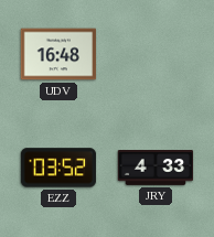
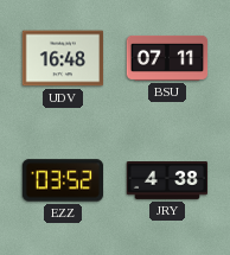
BSU: none -> 07:11
JRY: 4:33 -> 4:38
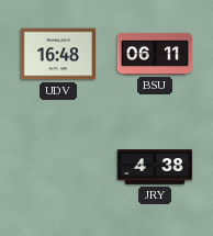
BSU: 07:11 -> 06:11
EZZ: 03:52 -> none
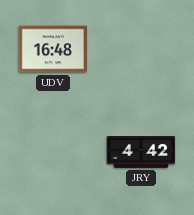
BSU: 06:11 -> none
JRY: 4:38 -> 4:42
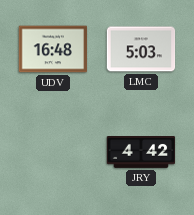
LMC: none -> 5:03
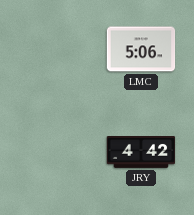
UDV: 16:48 -> none
LMC: 5:03 -> 5:06
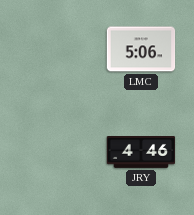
JRY: 4:42 -> 4:46
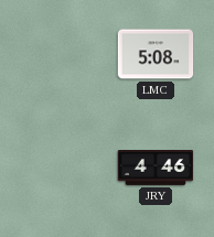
LMC: 5:06 -> 5:08
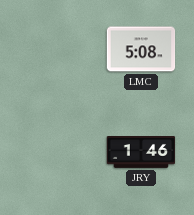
JRY: 4:46 -> 1:46
